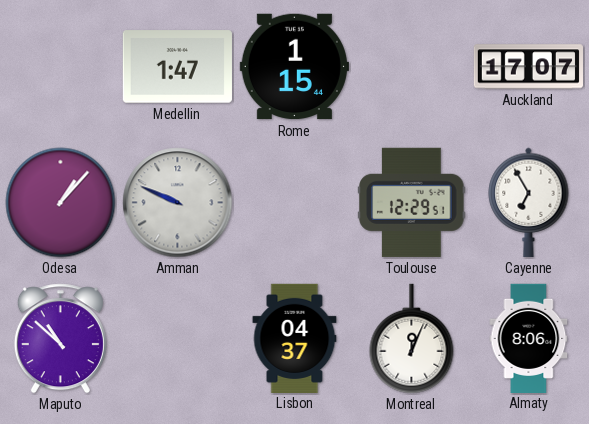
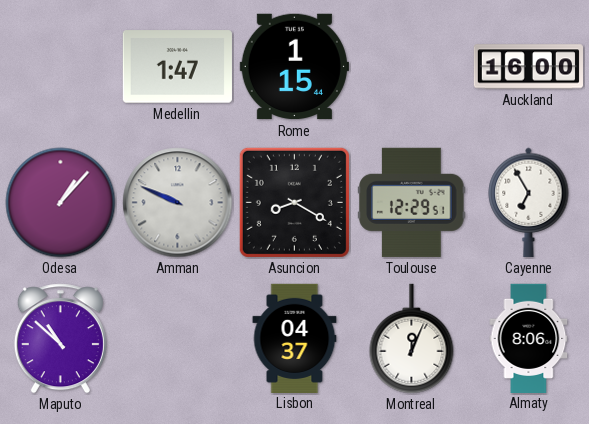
Auckland: 17:07 -> 16:00
Asuncion: none -> 8:20
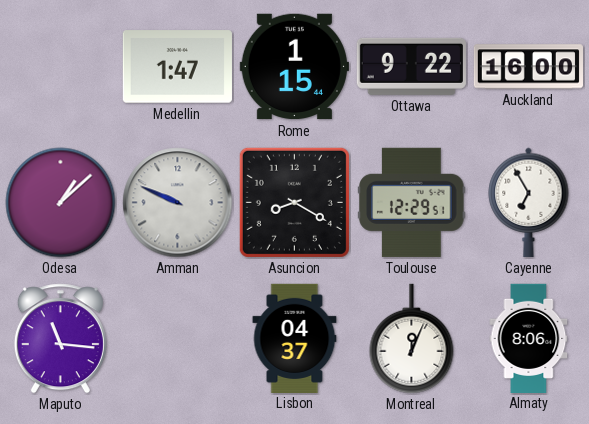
Ottawa: none -> 9:22
Odesa: 1:07 -> 1:08
Maputo: 10:52 -> 11:16
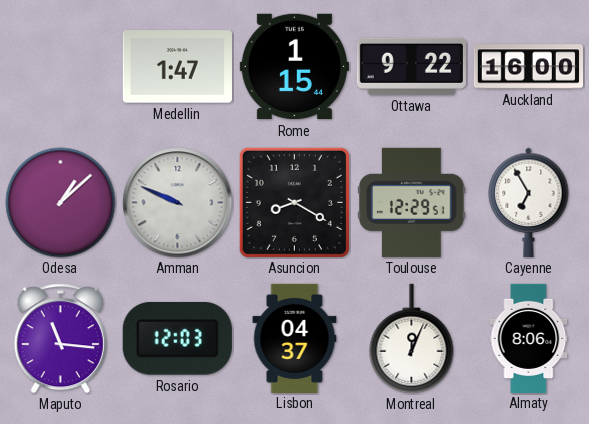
Rosario: none -> 12:03
